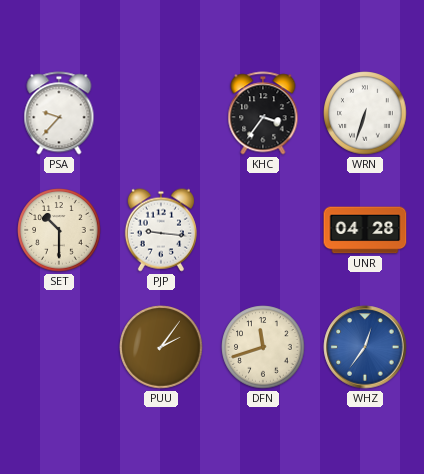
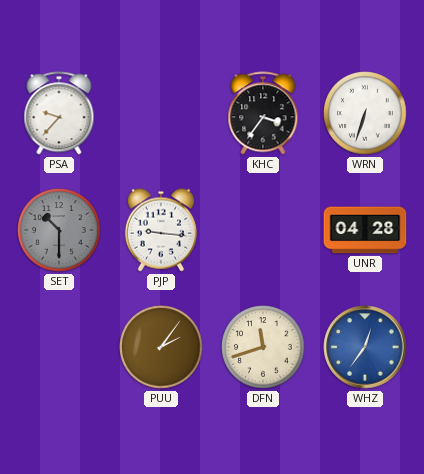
SET dial: cream -> grey
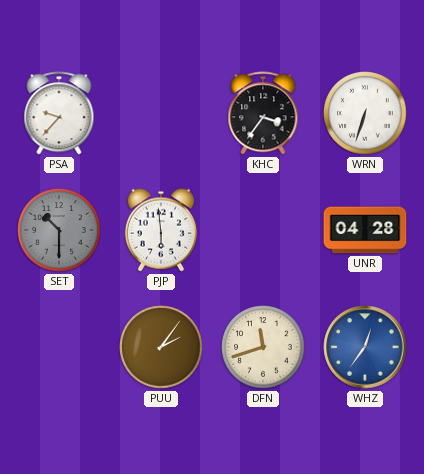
PJP: 9:16 -> 5:59
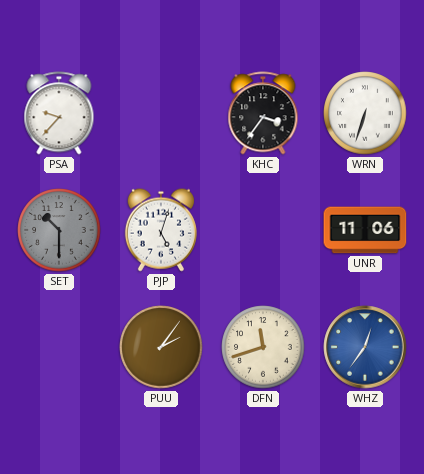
PJP: 5:59 -> 5:03
UNR: 04:28 -> 11:06
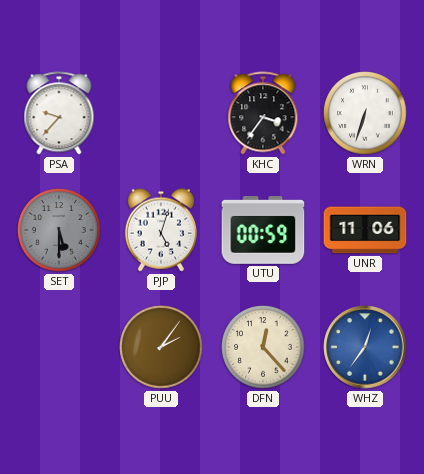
SET: 10:30 -> 5:30
UTU: none -> 00:59
DFN: 11:42 -> 12:23
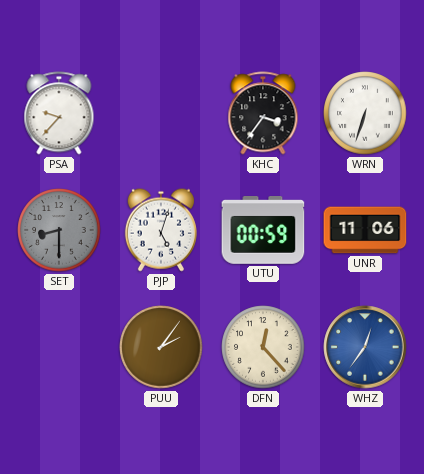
SET: 5:30 -> 8:30
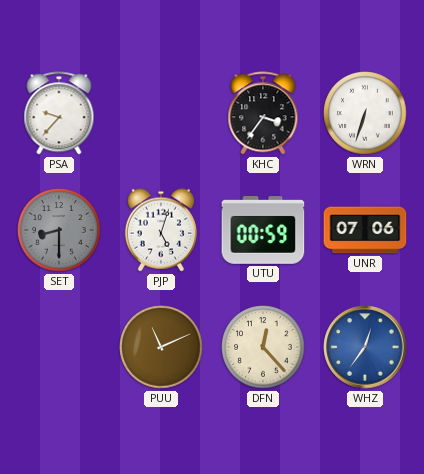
UNR: 11:06 -> 07:06
PUU: 2:06 -> 11:11
